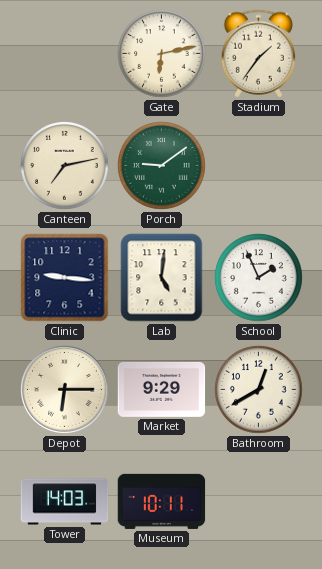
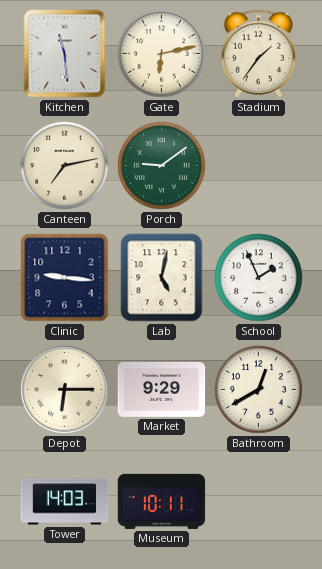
Kitchen: none -> 11:29
Lab: 5:01 -> 5:02
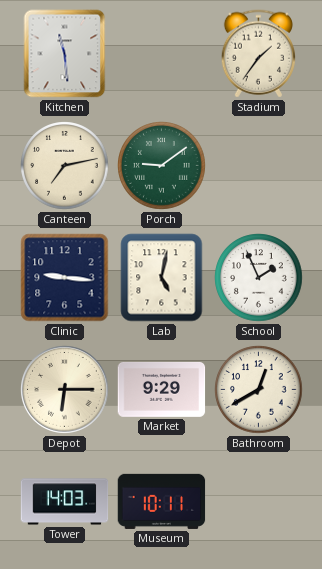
Gate: 6:13 -> none
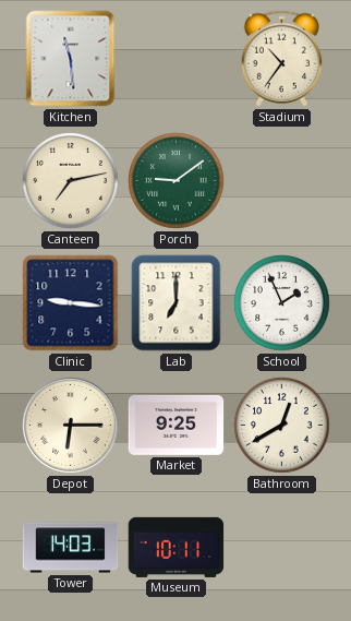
Stadium: 1:36 -> 10:36
Lab: 5:02 -> 7:00
Market: 9:29 -> 9:25
